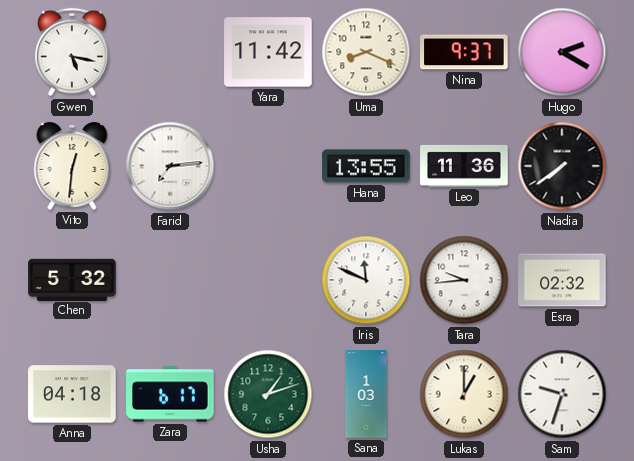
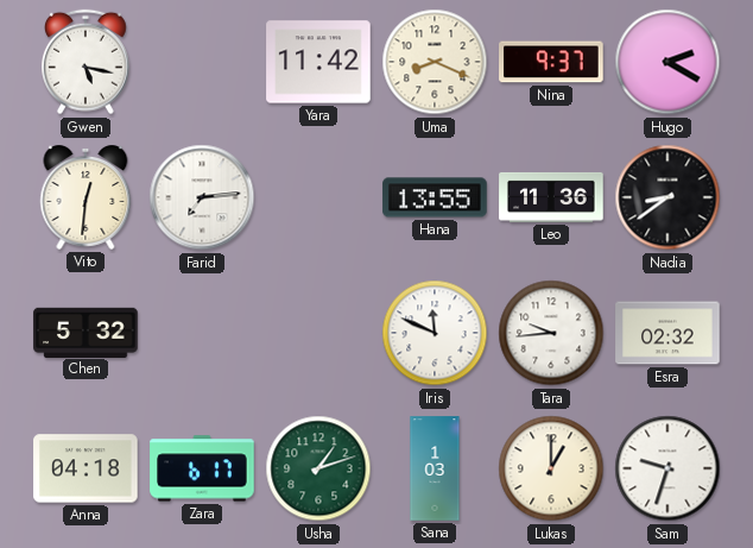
Nadia: 7:39 -> 8:39
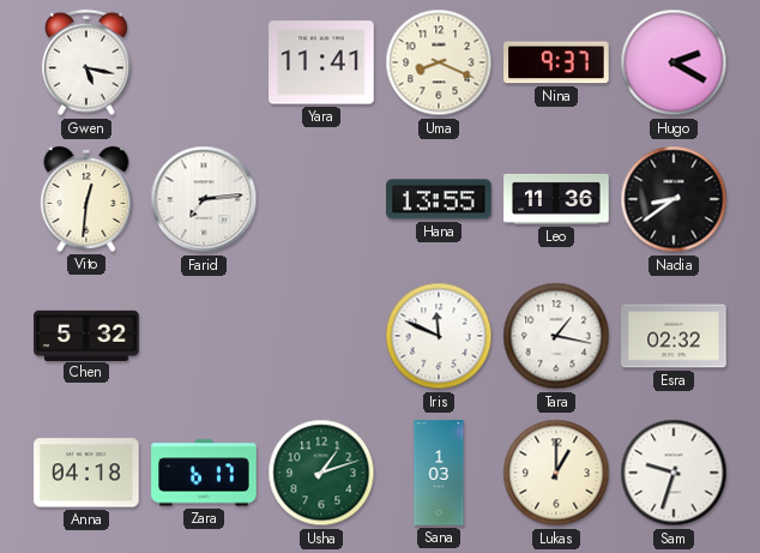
Yara: 11:42 -> 11:41
Tara: 9:44 -> 1:17
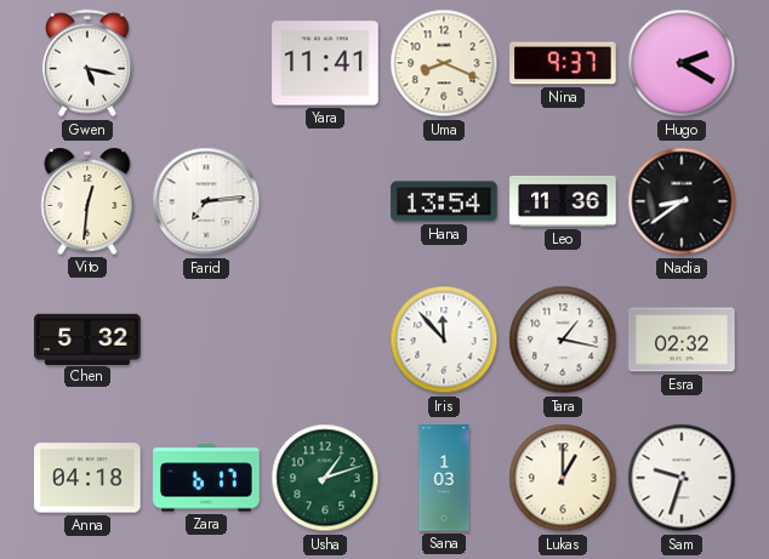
Hana: 13:55 -> 13:54
Iris: 11:49 -> 11:53
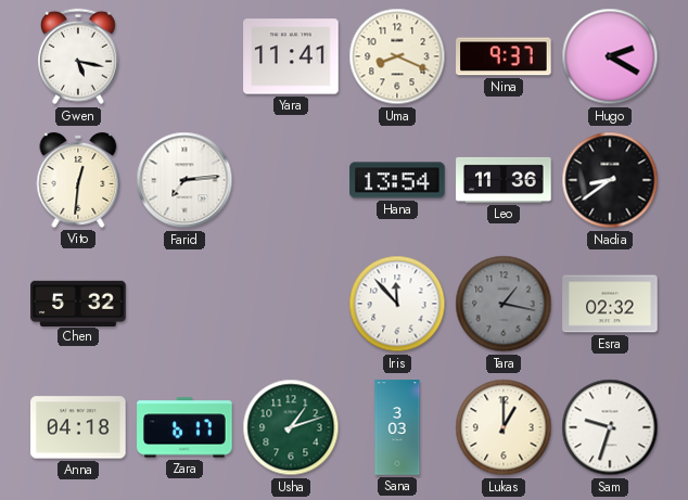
Tara dial: white -> grey
Sana: 1:03 -> 3:03
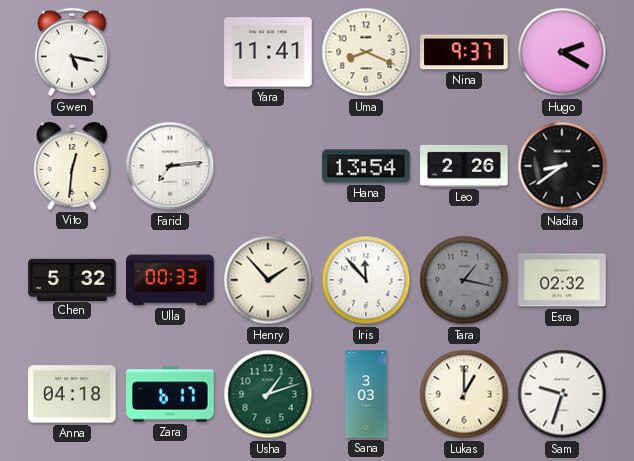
Leo: 11:36 -> 2:26
Ulla: none -> 00:33
Henry: none -> 1:53
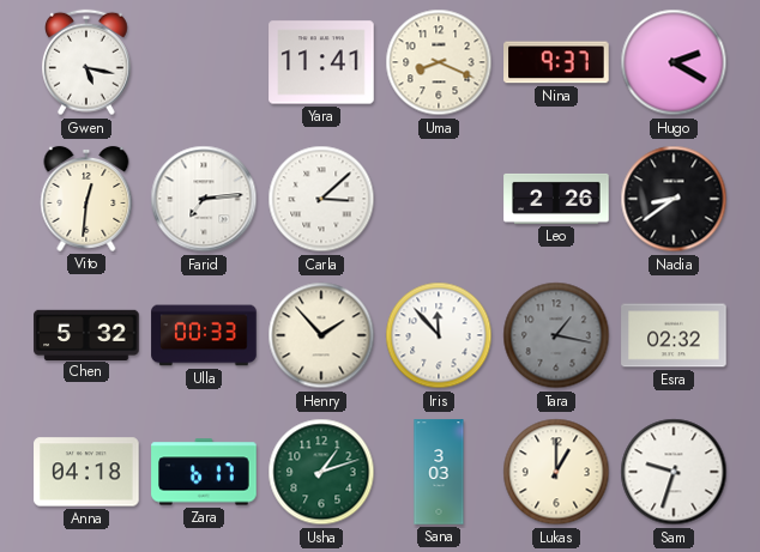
Carla: none -> 3:08
Hana: 13:54 -> none
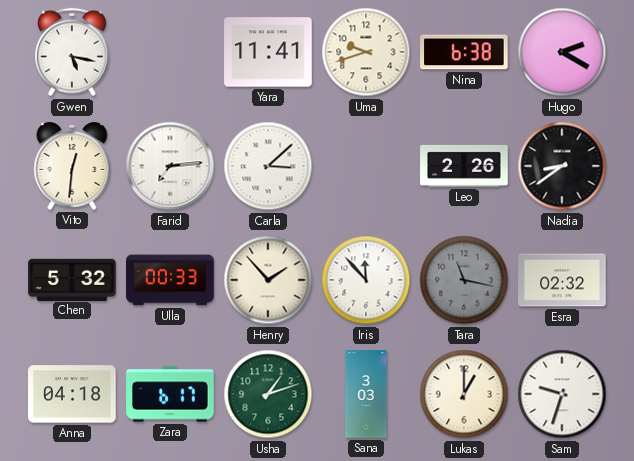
Uma: 8:19 -> 9:42
Nina: 9:37 -> 6:38
Tara: 1:17 -> 11:17
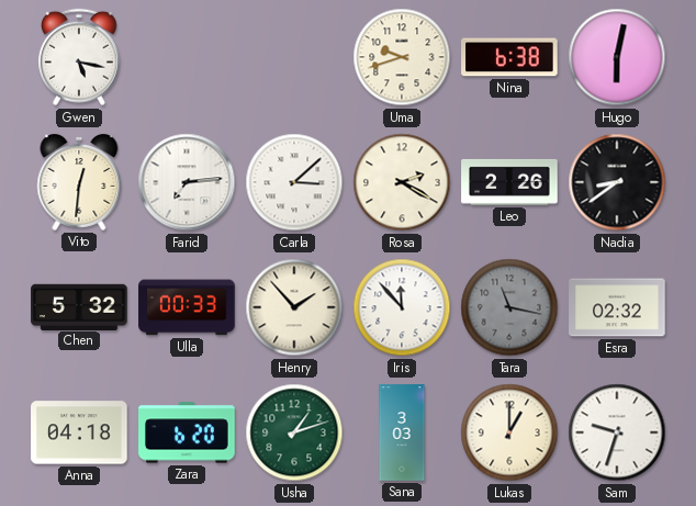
Yara: 11:41 -> none
Hugo: 2:20 -> 6:02
Rosa: none -> 2:20
Zara: 6:17 -> 6:20
